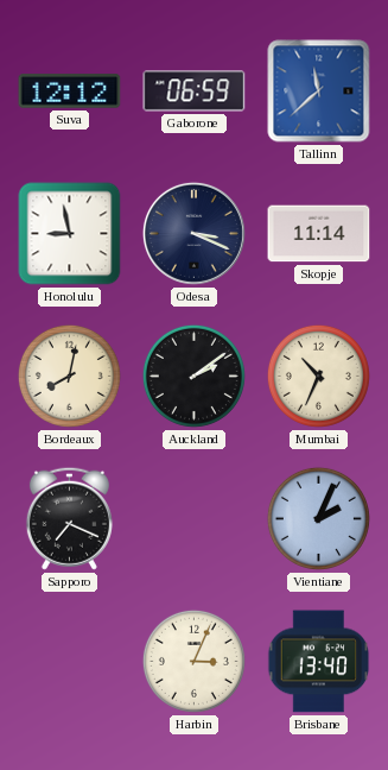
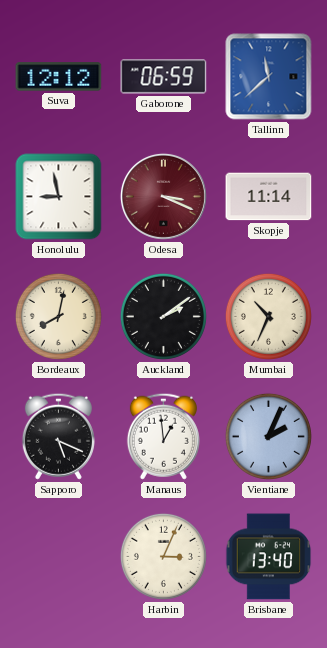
Odesa dial: navy -> burgundy
Sapporo: 7:19 -> 5:19
Manaus: none -> 12:59
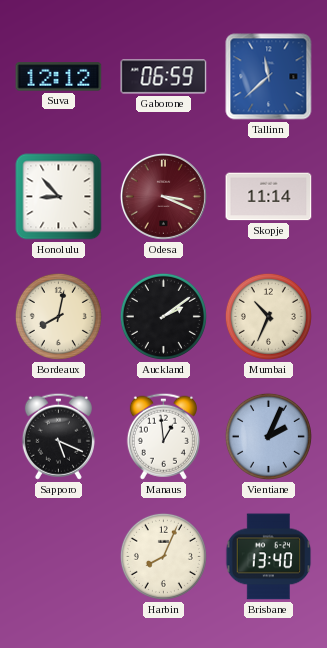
Honolulu: 8:58 -> 8:53
Harbin: 3:04 -> 8:04
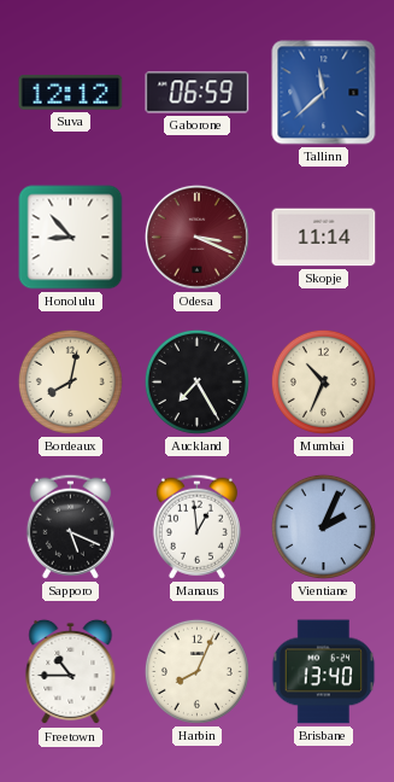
Auckland: 2:09 -> 7:25
Freetown: none -> 10:45
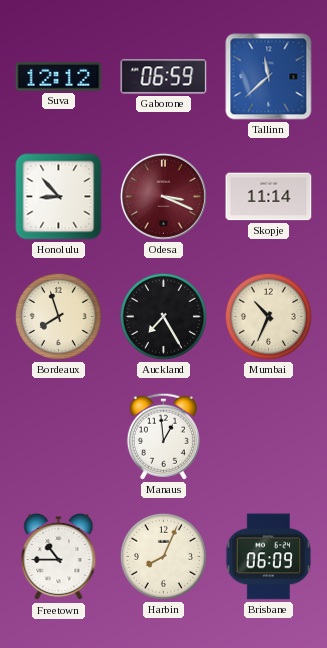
Bordeaux: 8:02 -> 7:57
Sapporo: 5:19 -> none
Vientiane: 2:04 -> none
Brisbane: 13:40 -> 06:09
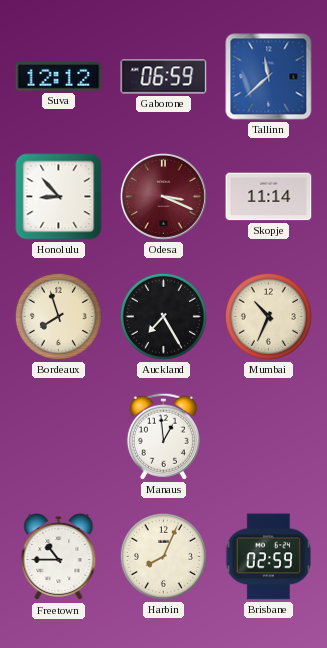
Brisbane: 06:09 -> 02:59
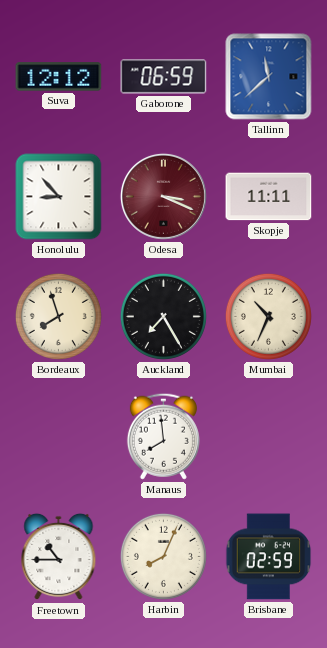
Skopje: 11:14 -> 11:11
Manaus: 12:59 -> 7:59
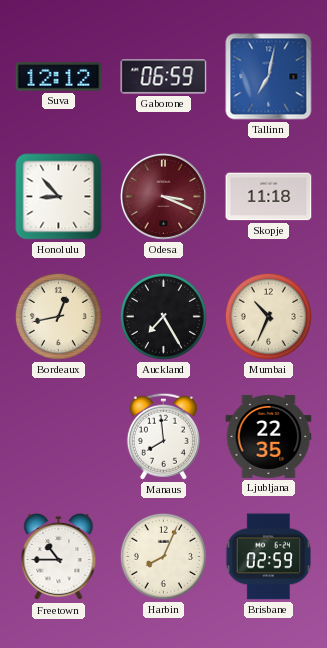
Tallinn: 11:38 -> 7:02
Skopje: 11:11 -> 11:18
Bordeaux: 7:57 -> 12:43
Ljubljana: none -> 22:35
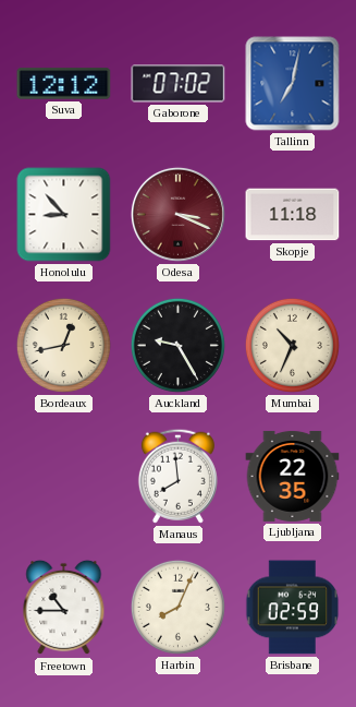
Gaborone: 06:59 -> 07:02
Auckland: 7:25 -> 9:25
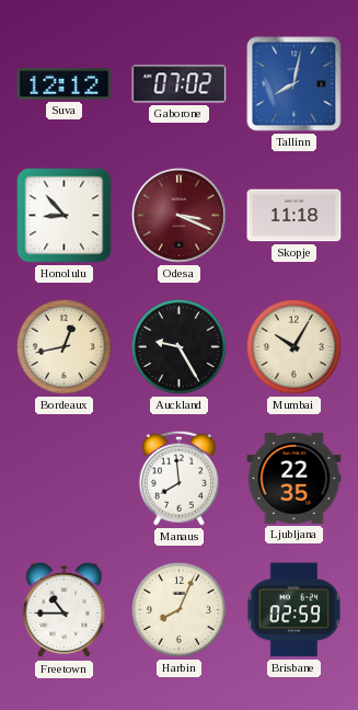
Tallinn: 7:02 -> 8:02
Mumbai: 10:34 -> 10:05
